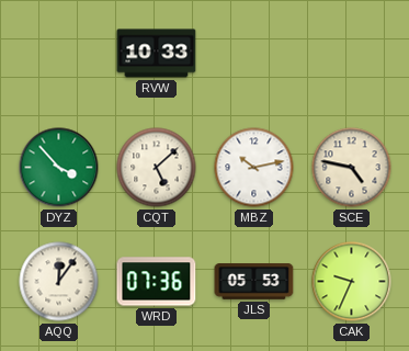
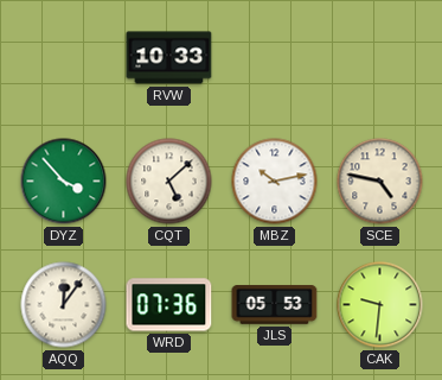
CAK: 9:34 -> 9:31
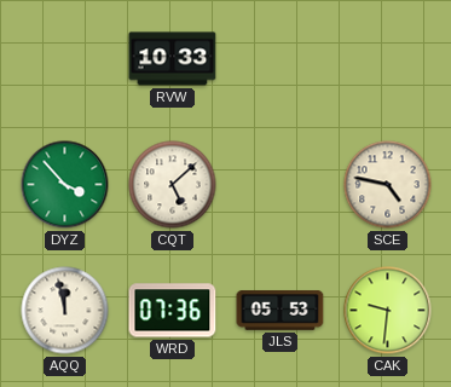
MBZ: 10:13 -> none
AQQ: 12:06 -> 11:58
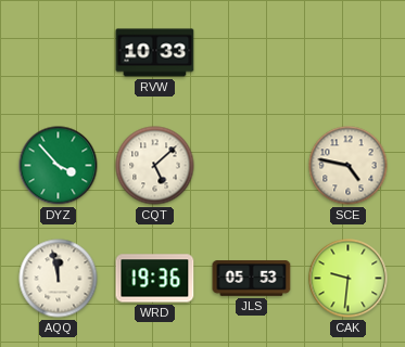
WRD: 07:36 -> 19:36
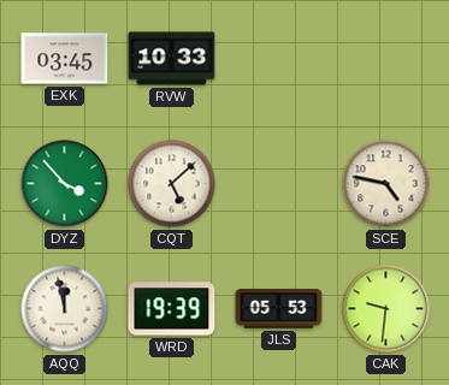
EXK: none -> 03:45
WRD: 19:36 -> 19:39
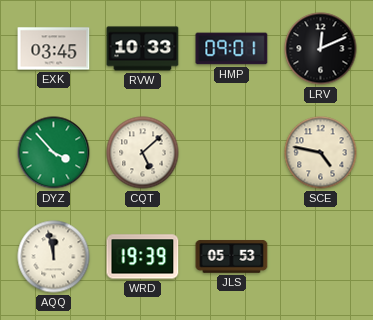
HMP: none -> 09:01
LRV: none -> 12:11
CAK: 9:31 -> none
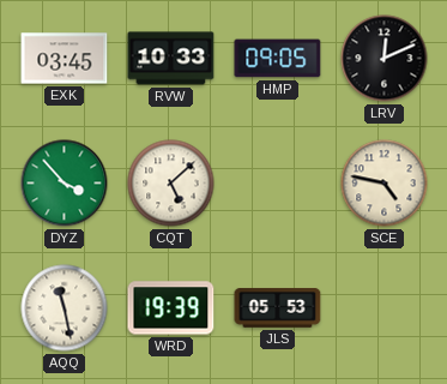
HMP: 09:01 -> 09:05
AQQ: 11:58 -> 11:28
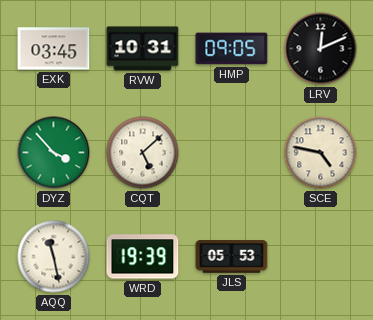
RVW: 10:33 -> 10:31
